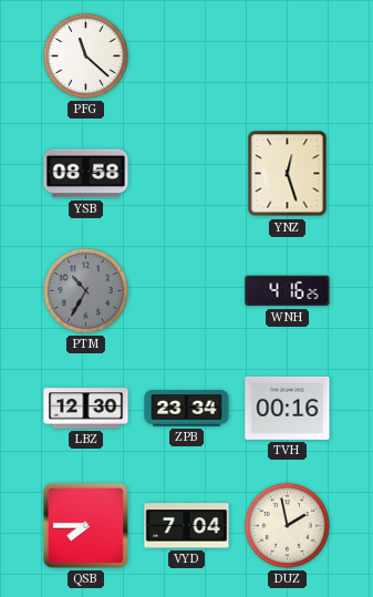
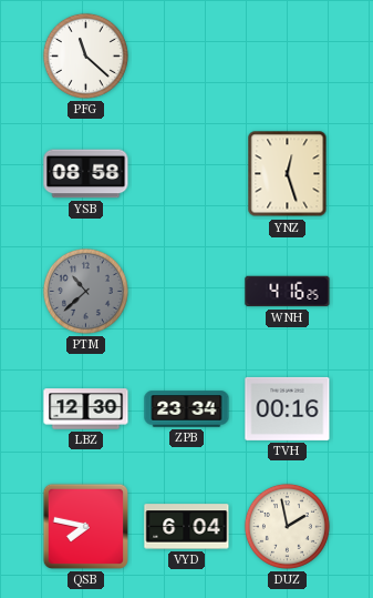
PTM: 10:35 -> 10:38
QSB: 7:45 -> 7:47
VYD: 7:04 -> 6:04
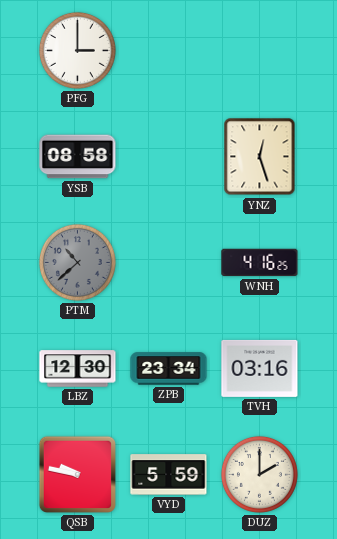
PFG: 11:22 -> 3:00
TVH: 00:16 -> 03:16
QSB: 7:47 -> 9:47
VYD: 6:04 -> 5:59
DUZ: 1:58 -> 2:00
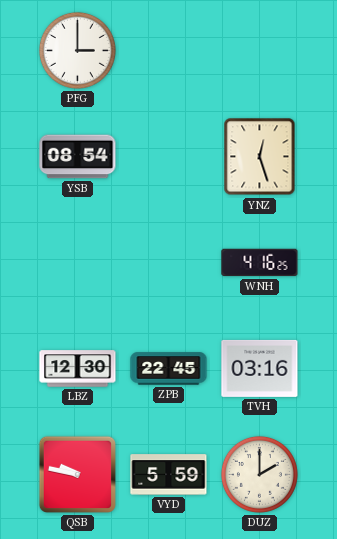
YSB: 08:58 -> 08:54
PTM: 10:38 -> none
ZPB: 23:34 -> 22:45
